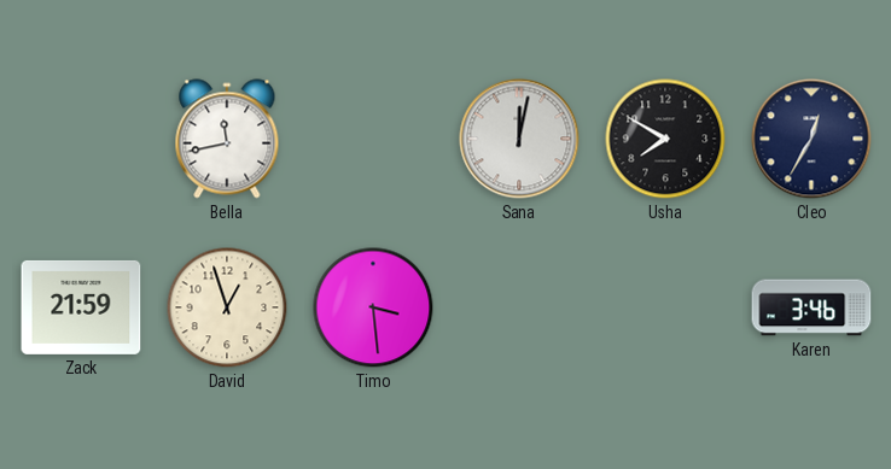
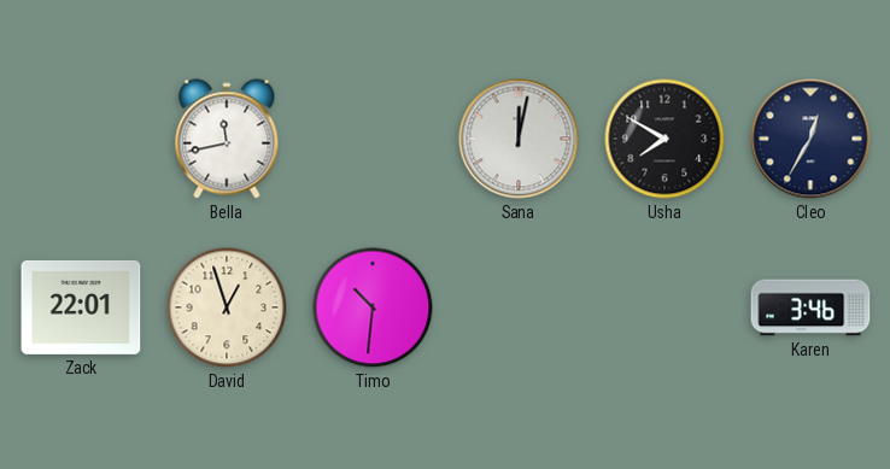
Zack: 21:59 -> 22:01
Timo: 3:29 -> 10:31
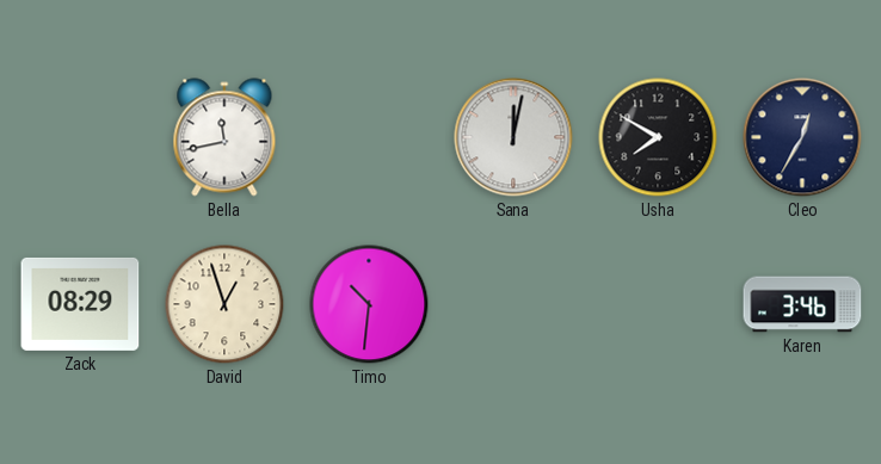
Zack: 22:01 -> 08:29
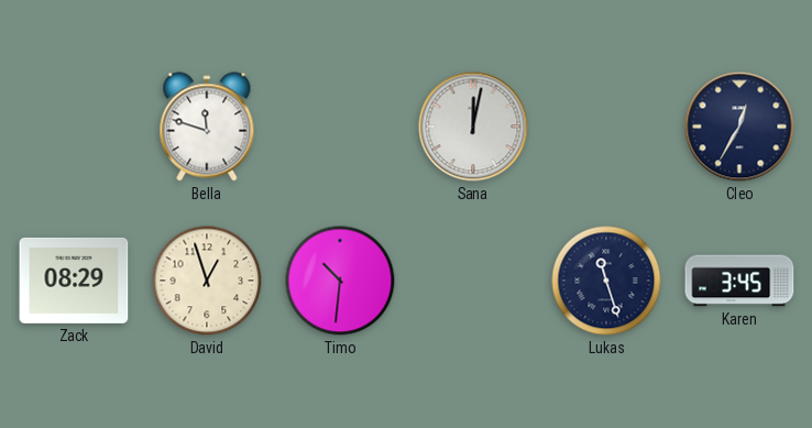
Bella: 11:43 -> 11:48
Usha: 7:50 -> none
Lukas: none -> 11:27
Karen: 3:46 -> 3:45
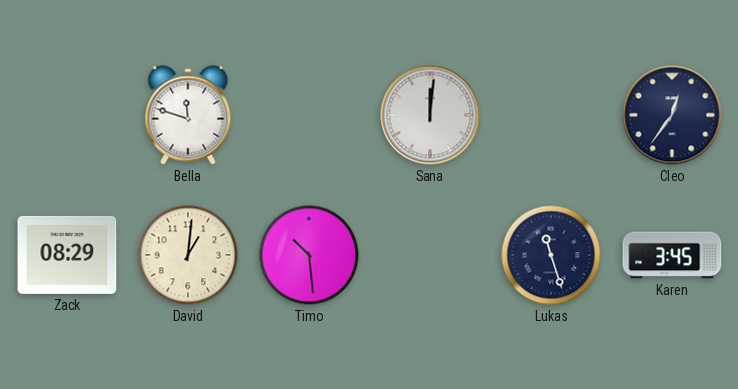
Sana: 12:02 -> 12:01
Cleo: 12:35 -> 12:36
David: 12:57 -> 1:01
Timo: 10:31 -> 10:29
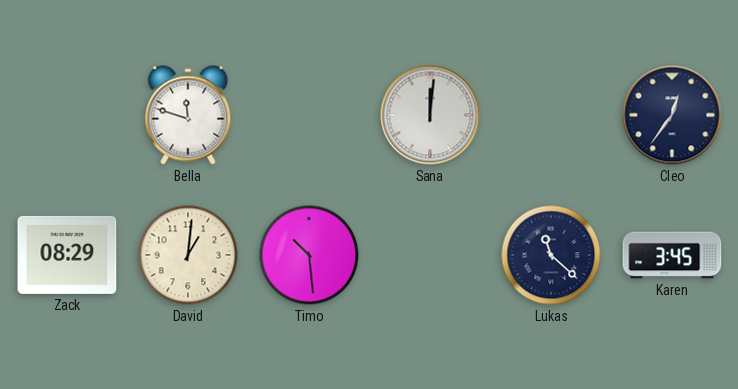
Lukas: 11:27 -> 11:22
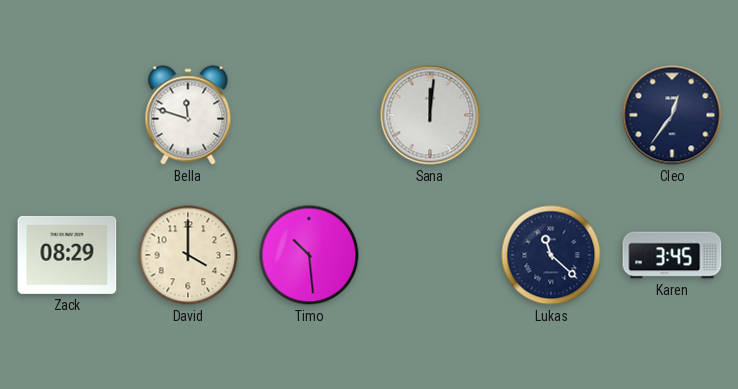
David: 1:01 -> 4:00
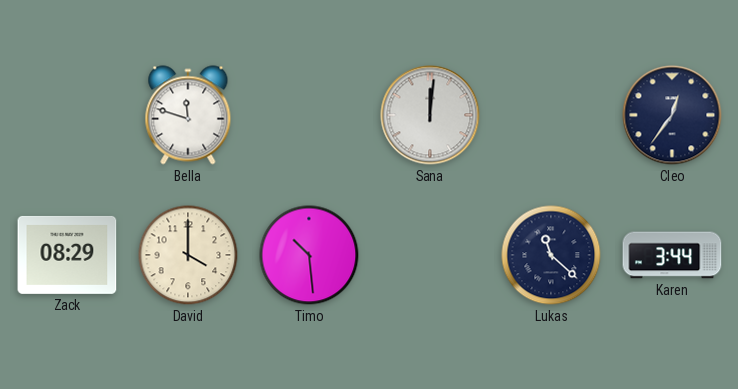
Karen: 3:45 -> 3:44
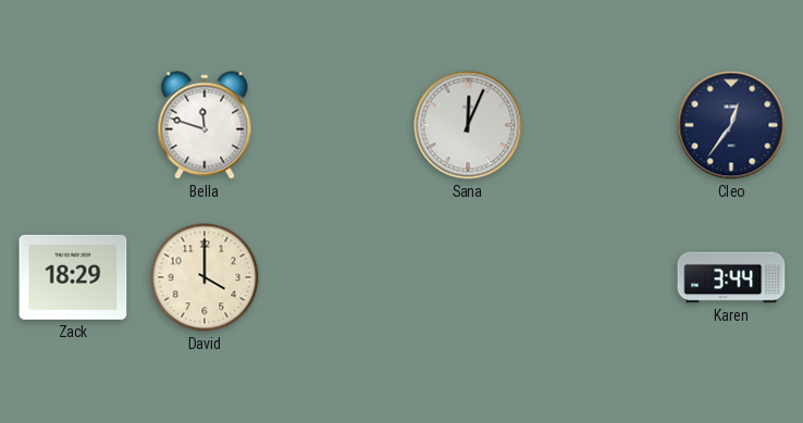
Sana: 12:01 -> 12:04
Zack: 08:29 -> 18:29
Timo: 10:29 -> none
Lukas: 11:22 -> none
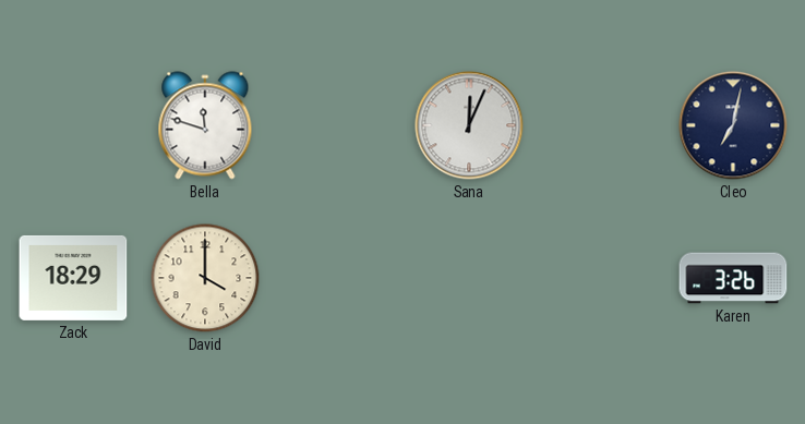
Cleo: 12:36 -> 7:02
Karen: 3:44 -> 3:26
